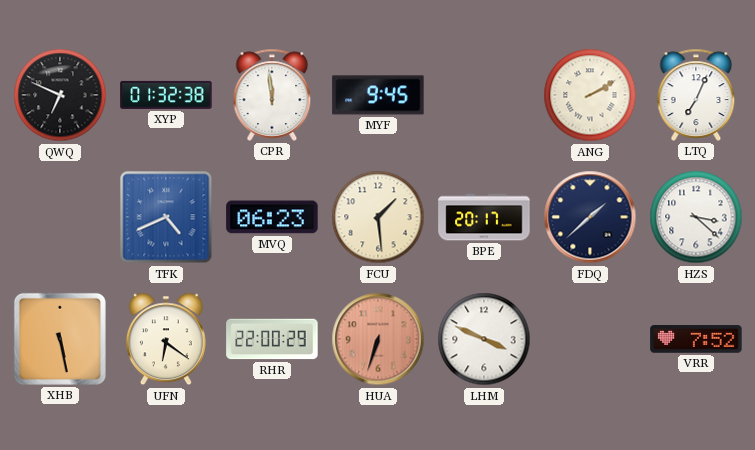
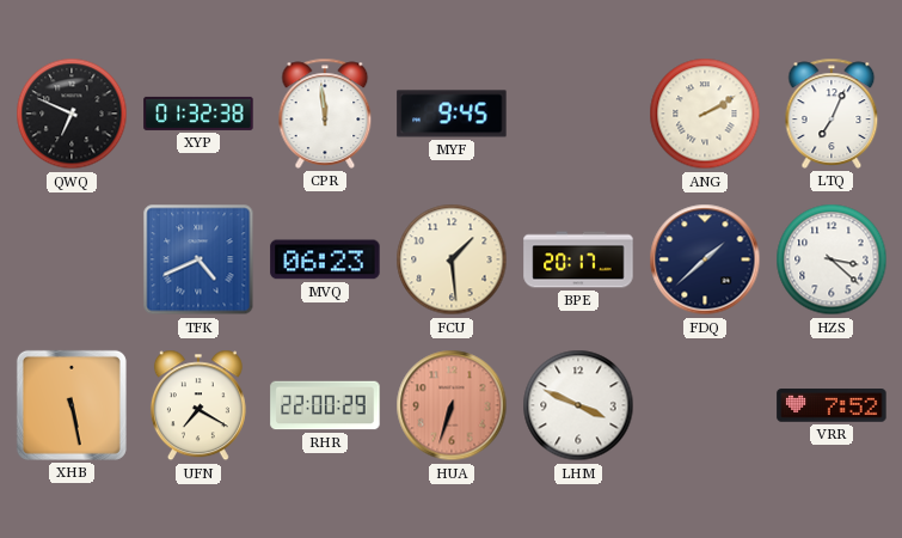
UFN: 6:21 -> 7:20
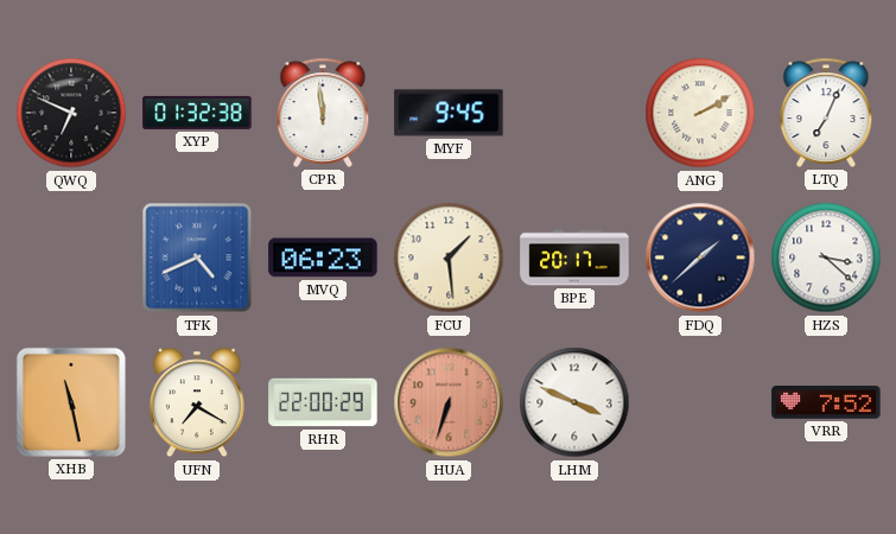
XHB: 5:28 -> 11:28
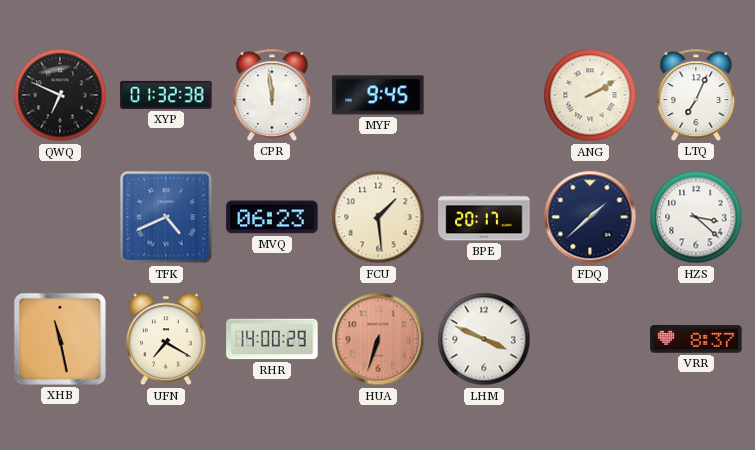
RHR: 22:00 -> 14:00
VRR: 7:52 -> 8:37
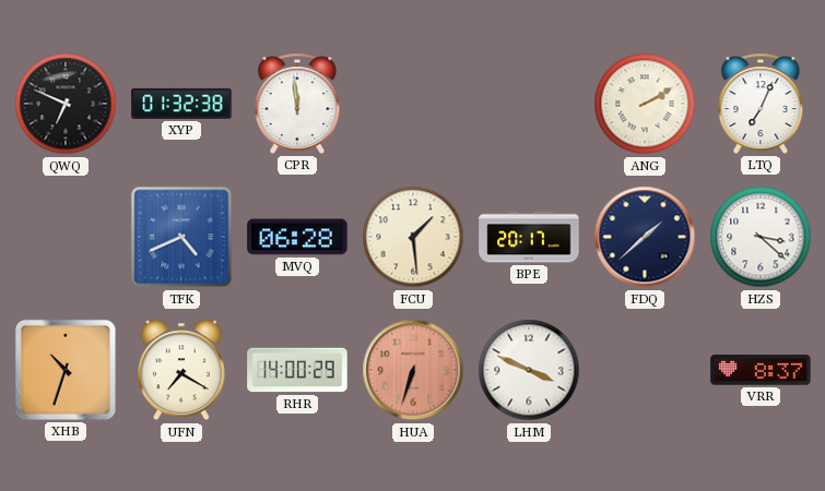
MYF: 9:45 -> none
MVQ: 06:23 -> 06:28
XHB: 11:28 -> 10:33
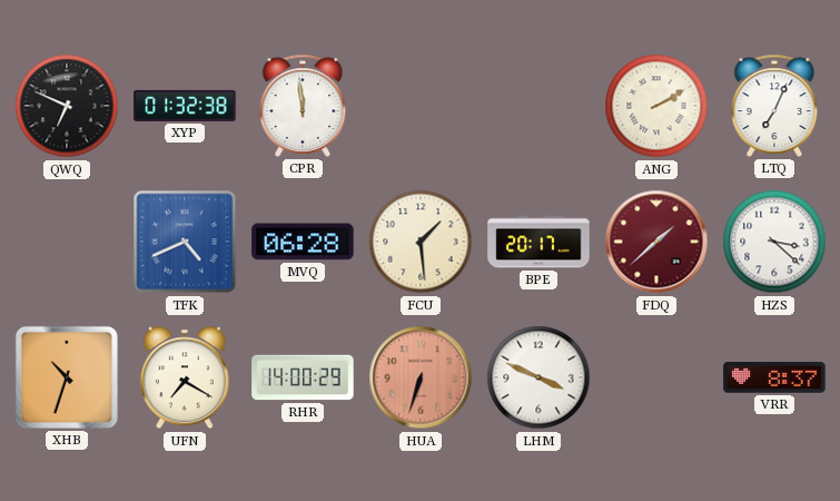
FDQ dial: navy -> burgundy
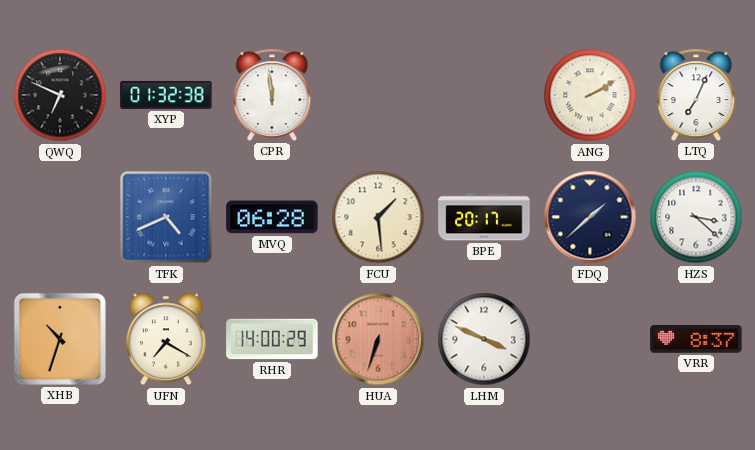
FDQ dial: burgundy -> navy
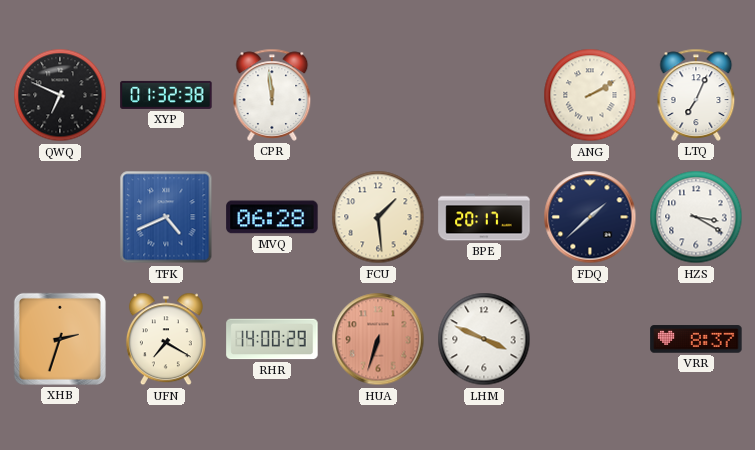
HZS: 3:22 -> 3:20
XHB: 10:33 -> 2:33
